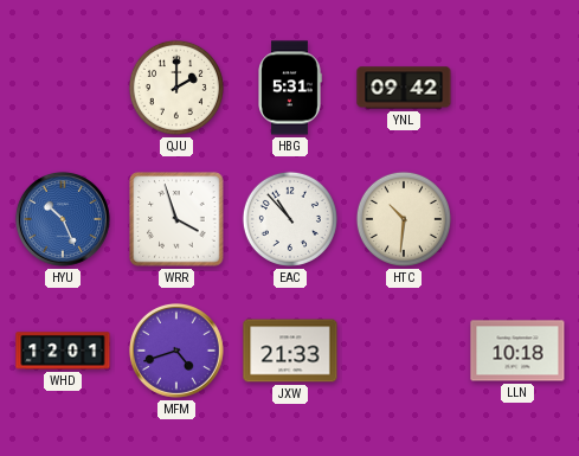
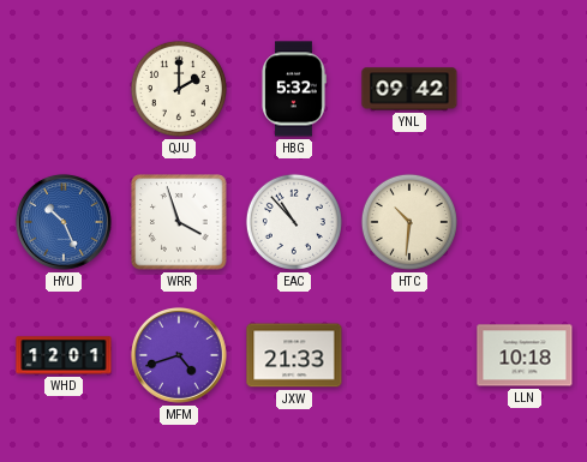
HBG: 5:31 -> 5:32
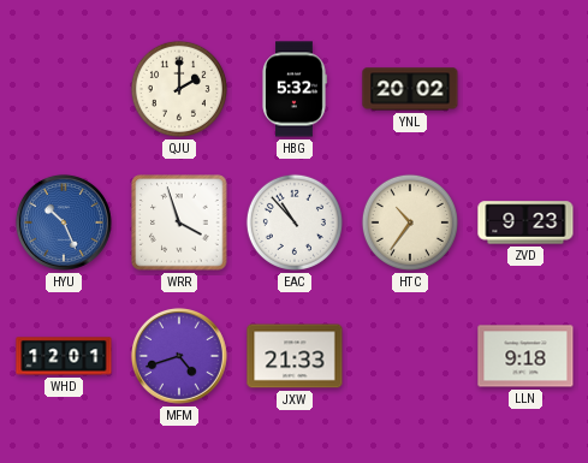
YNL: 09:42 -> 20:02
HTC: 10:31 -> 10:36
ZVD: none -> 9:23
LLN: 10:18 -> 9:18
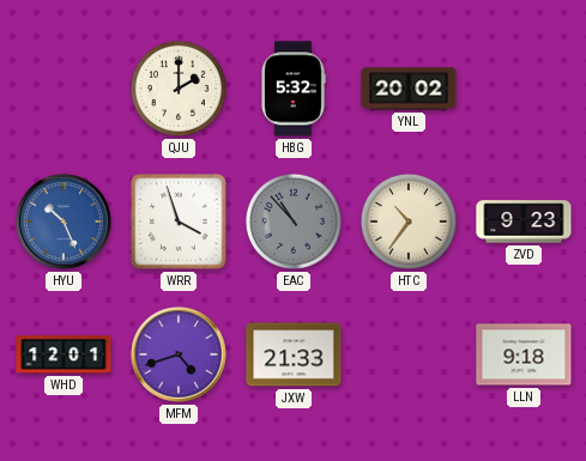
EAC dial: white -> grey
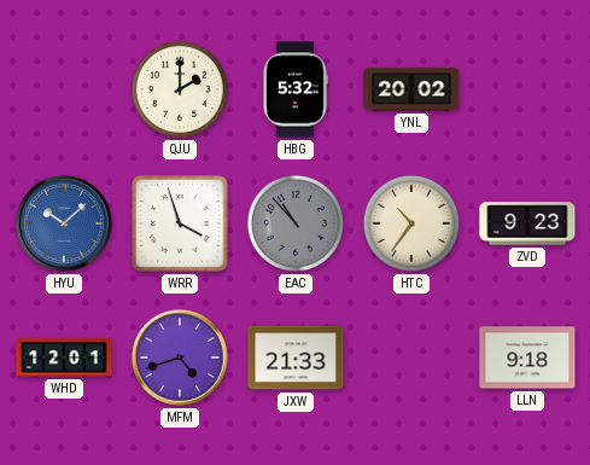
HYU: 10:26 -> 10:08
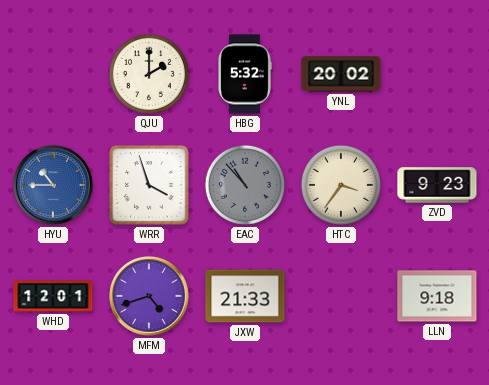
HYU: 10:08 -> 10:45
HTC: 10:36 -> 3:36
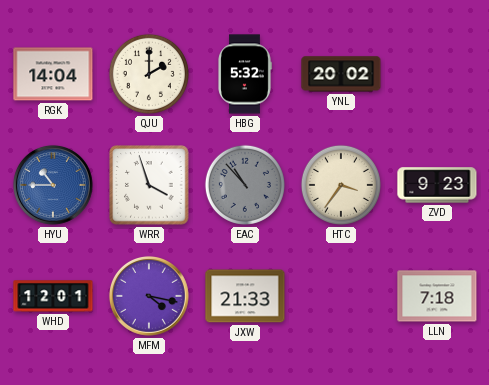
RGK: none -> 14:04
MFM: 4:42 -> 4:17
LLN: 9:18 -> 7:18
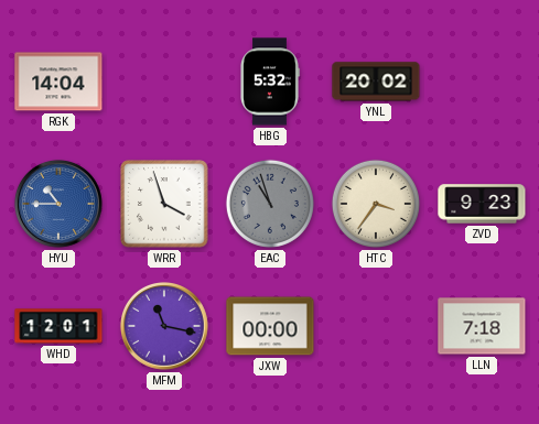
QJU: 2:00 -> none
EAC: 10:53 -> 10:57
MFM: 4:17 -> 11:17
JXW: 21:33 -> 00:00
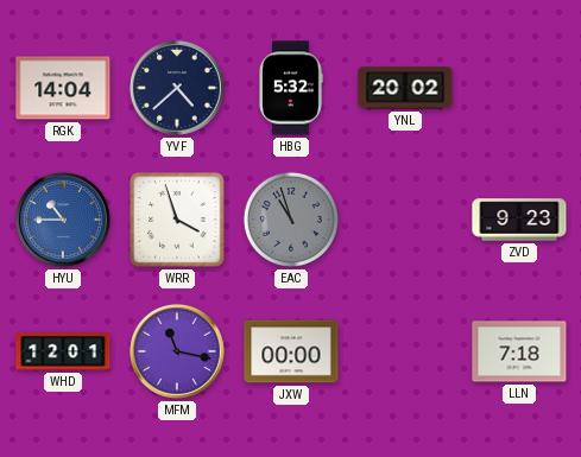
YVF: none -> 4:38
HTC: 3:36 -> none
